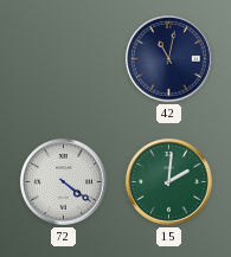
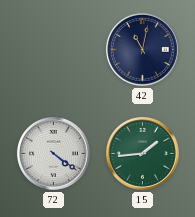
15: 2:01 -> 1:44
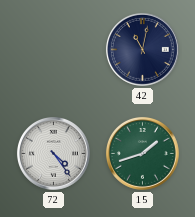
72: 4:21 -> 4:24
15: 1:44 -> 1:42
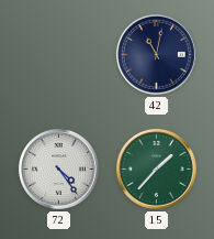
15: 1:42 -> 1:37
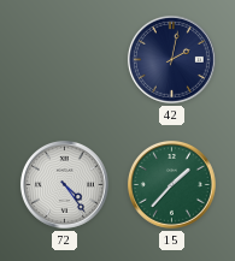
42: 11:02 -> 2:02
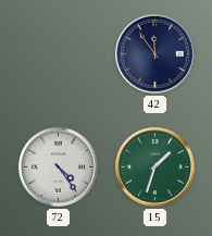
42: 2:02 -> 11:54
15: 1:37 -> 1:33
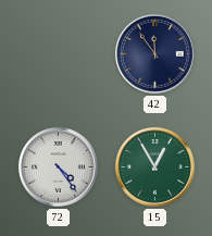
15: 1:33 -> 12:55
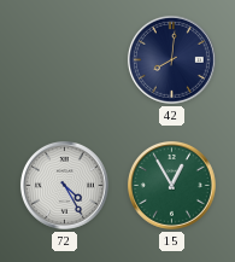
42: 11:54 -> 8:01
72: 4:24 -> 4:25
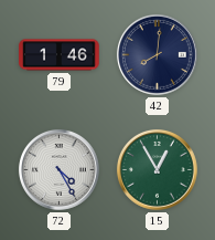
79: none -> 1:46
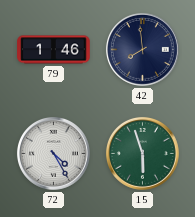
42: 8:01 -> 7:59
15: 12:55 -> 5:57
